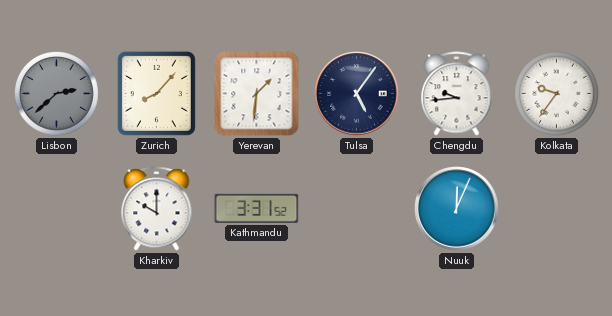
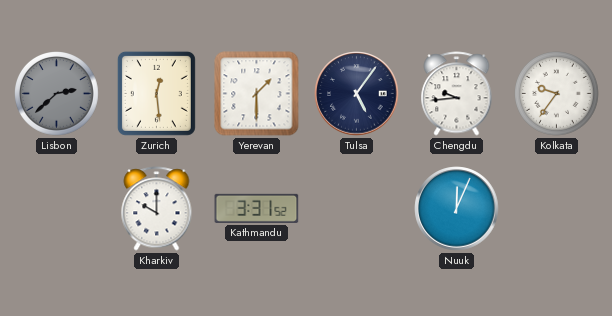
Zurich: 8:07 -> 12:29
Yerevan: 1:31 -> 1:30
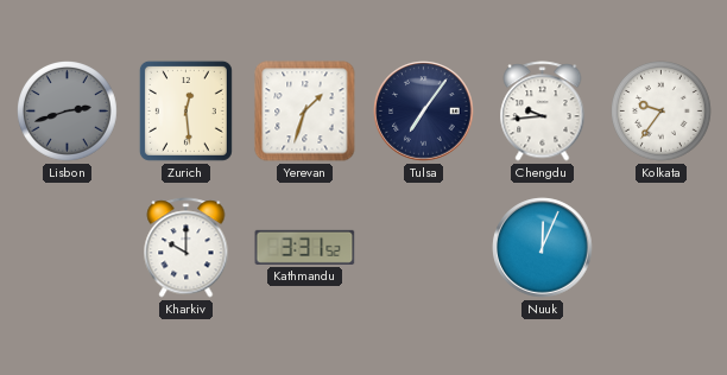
Lisbon: 2:38 -> 2:42
Yerevan: 1:30 -> 1:33
Tulsa: 5:06 -> 7:06
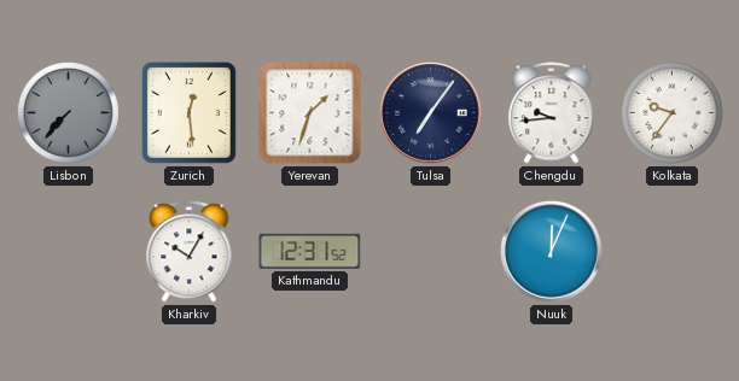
Lisbon: 2:42 -> 7:37
Kharkiv: 10:00 -> 10:05
Kathmandu: 3:31 -> 12:31
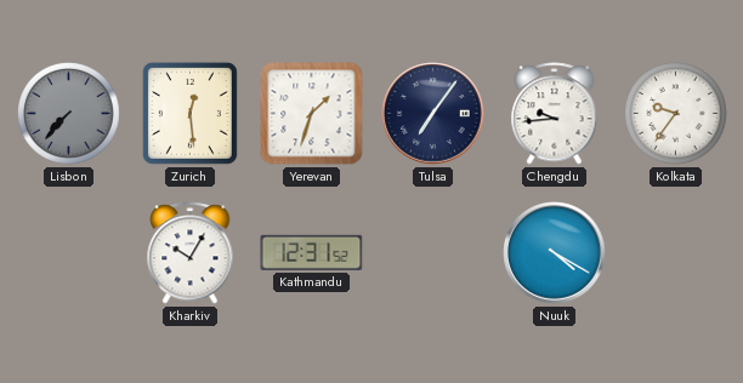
Nuuk: 12:04 -> 4:20
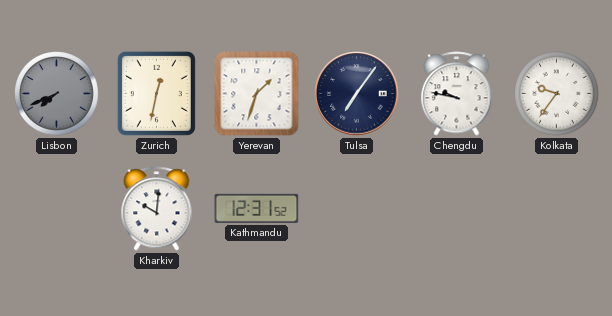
Lisbon: 7:37 -> 7:41
Zurich: 12:29 -> 12:32
Chengdu: 9:44 -> 9:47
Kharkiv: 10:05 -> 10:01
Nuuk: 4:20 -> none
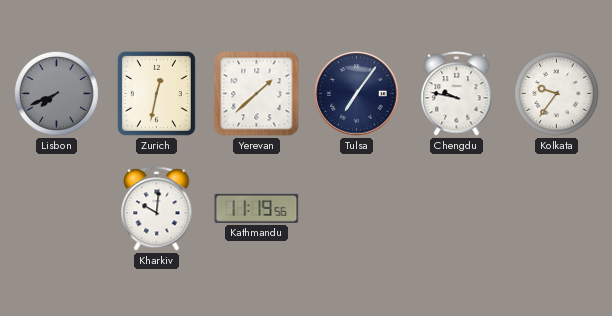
Yerevan: 1:33 -> 1:38
Kathmandu: 12:31 -> 11:19
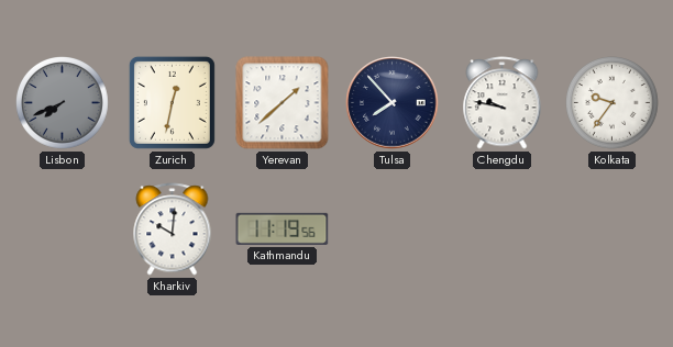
Tulsa: 7:06 -> 7:53
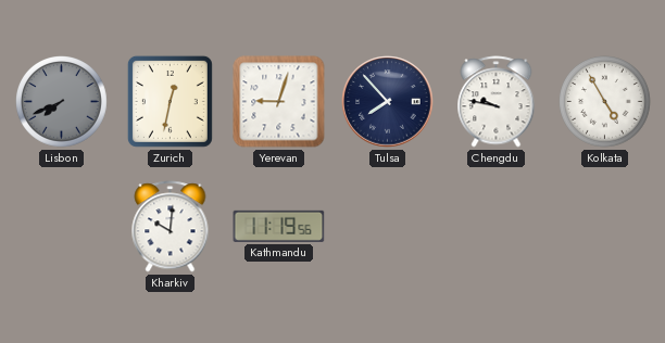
Yerevan: 1:38 -> 9:03
Kolkata: 9:36 -> 4:55
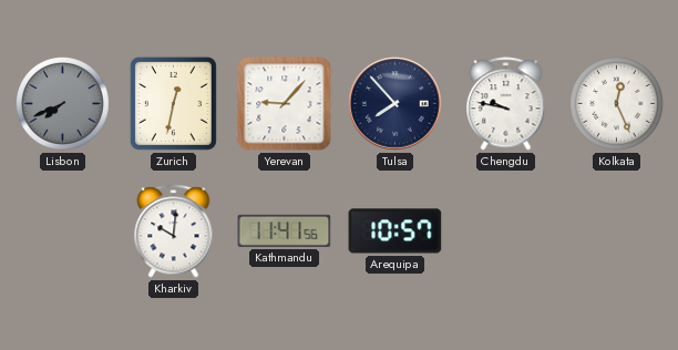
Yerevan: 9:03 -> 9:07
Kolkata: 4:55 -> 12:26
Kathmandu: 11:19 -> 11:41
Arequipa: none -> 10:57
